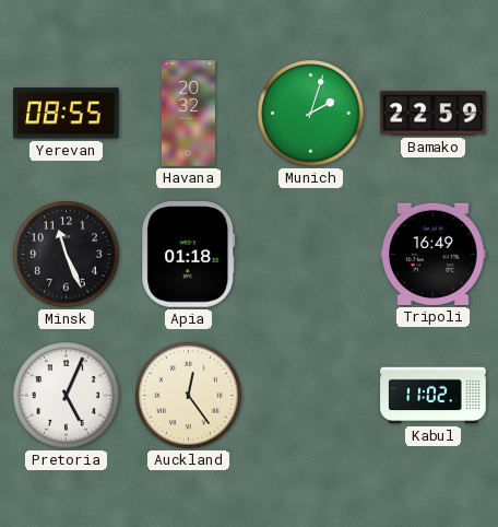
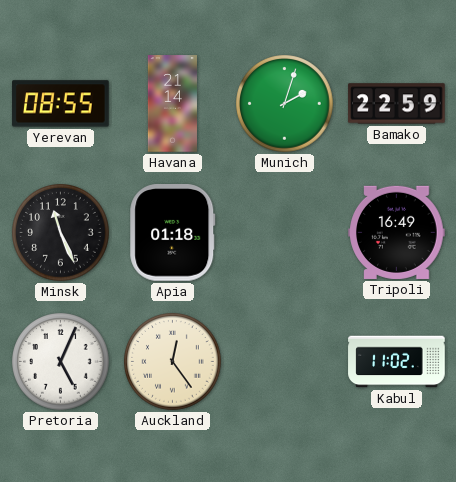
Havana: 20:32 -> 21:14
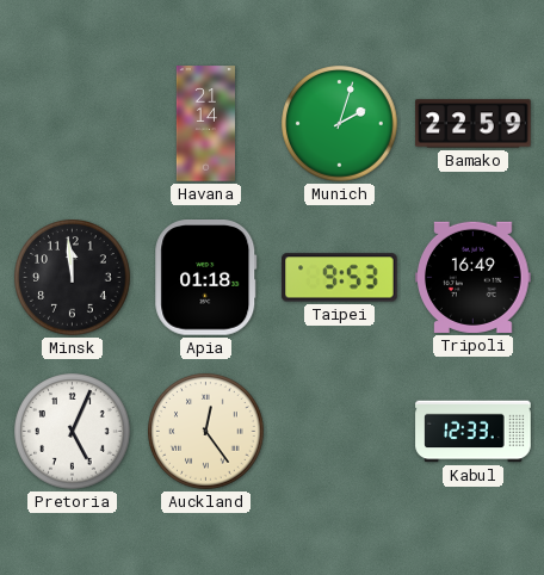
Yerevan: 08:55 -> none
Minsk: 11:26 -> 11:59
Taipei: none -> 9:53
Kabul: 11:02 -> 12:33
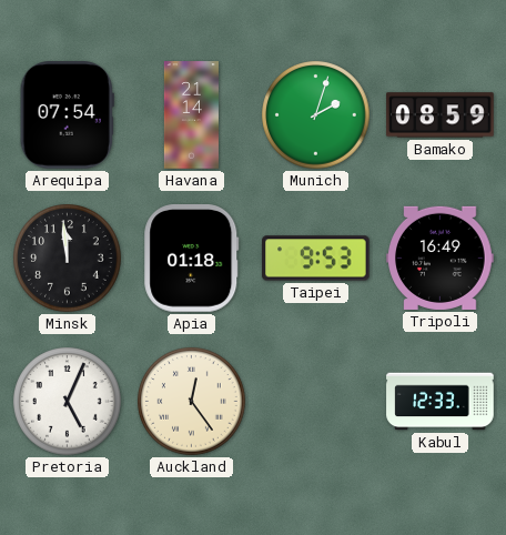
Arequipa: none -> 07:54
Bamako: 22:59 -> 08:59
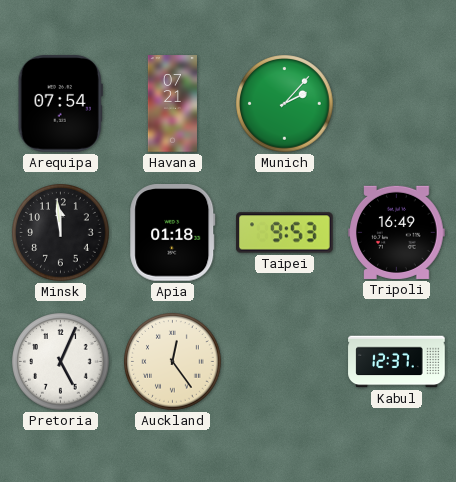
Havana: 21:14 -> 07:21
Munich: 2:03 -> 2:07
Bamako: 08:59 -> none
Kabul: 12:33 -> 12:37
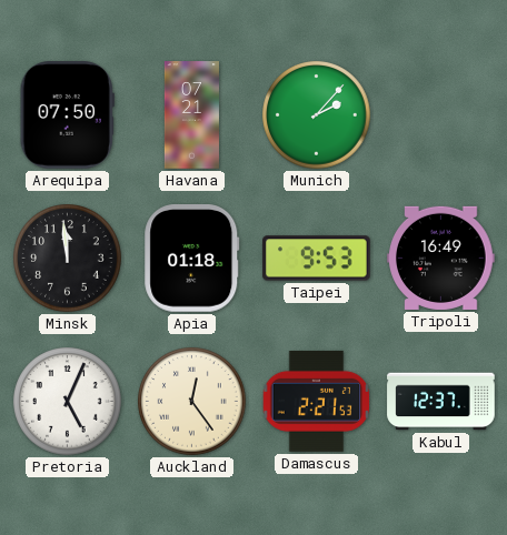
Arequipa: 07:54 -> 07:50
Damascus: none -> 2:21
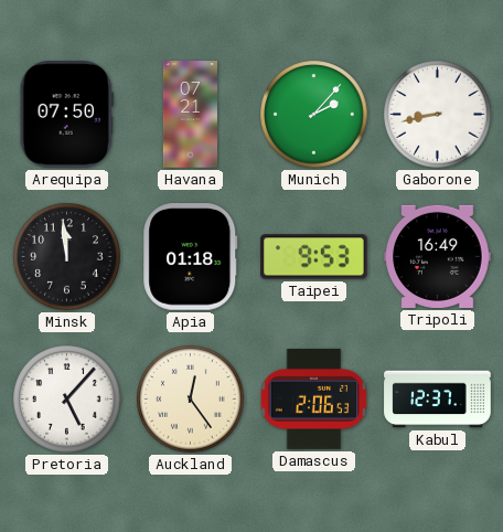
Gaborone: none -> 8:43
Pretoria: 5:04 -> 5:07
Damascus: 2:21 -> 2:06
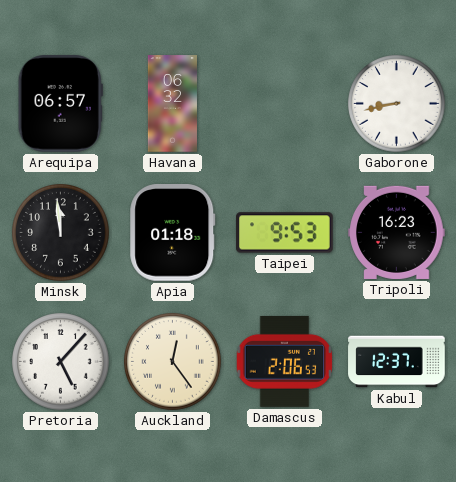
Arequipa: 07:50 -> 06:57
Havana: 07:21 -> 06:32
Munich: 2:07 -> none
Tripoli: 16:49 -> 16:23
